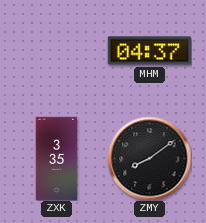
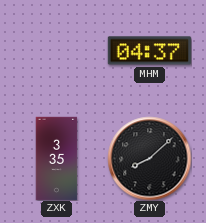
ZMY: 8:09 -> 8:08
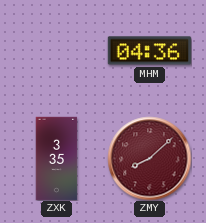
MHM: 04:37 -> 04:36
ZMY dial: black -> burgundy
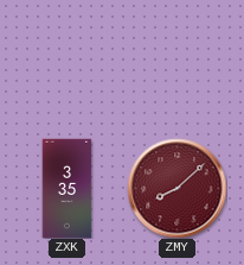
MHM: 04:36 -> none
